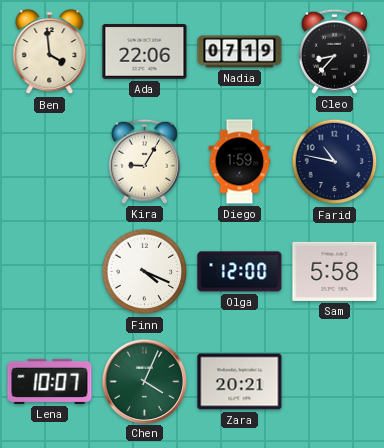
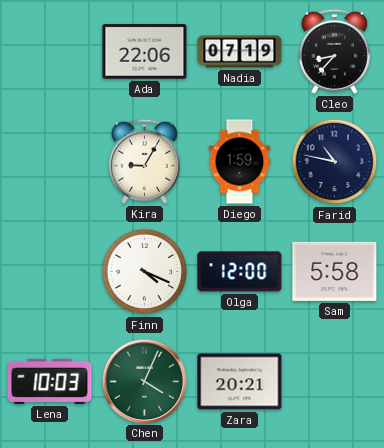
Ben: 3:59 -> none
Lena: 10:07 -> 10:03
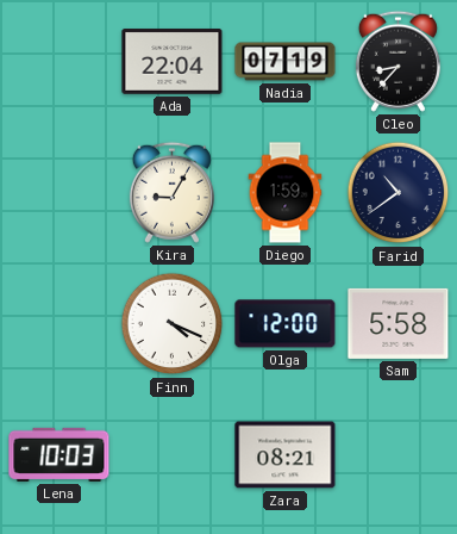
Ada: 22:06 -> 22:04
Farid: 10:47 -> 10:39
Chen: 4:04 -> none
Zara: 20:21 -> 08:21
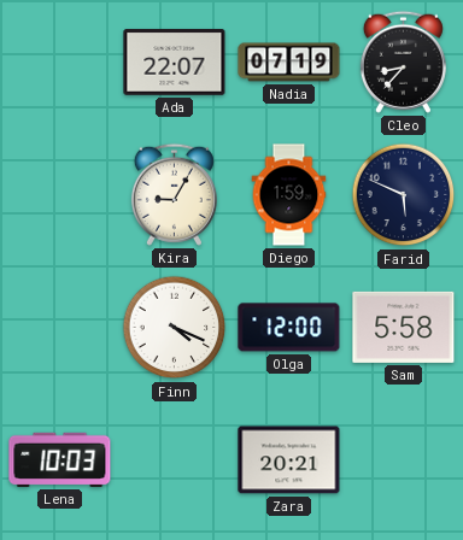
Ada: 22:04 -> 22:07
Farid: 10:39 -> 5:49
Zara: 08:21 -> 20:21
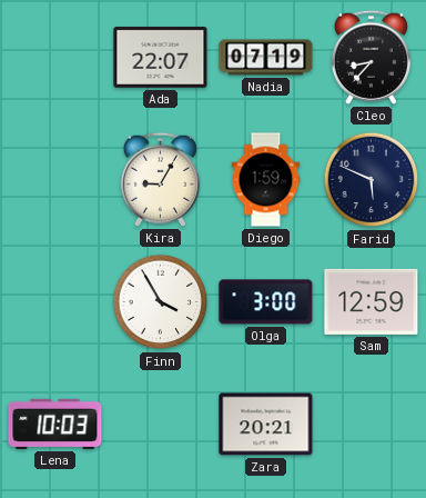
Finn: 4:19 -> 3:55
Olga: 12:00 -> 3:00
Sam: 5:58 -> 12:59
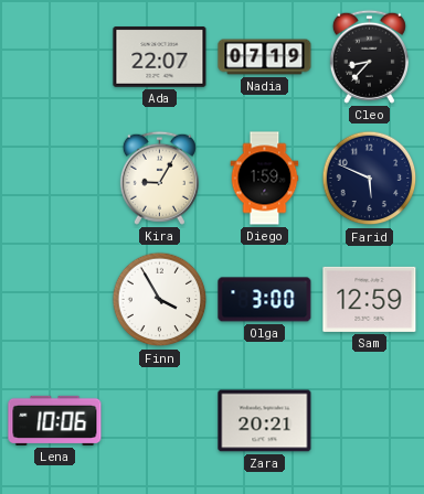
Lena: 10:03 -> 10:06
